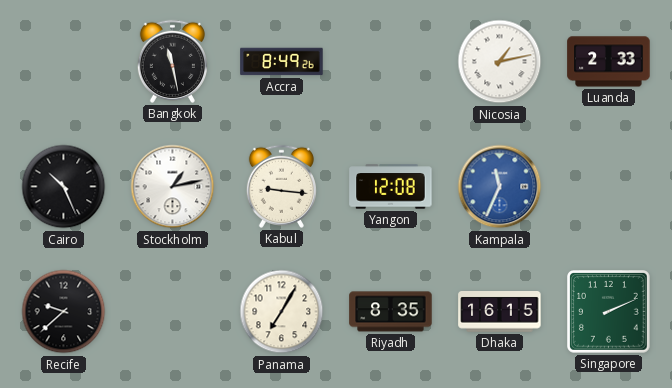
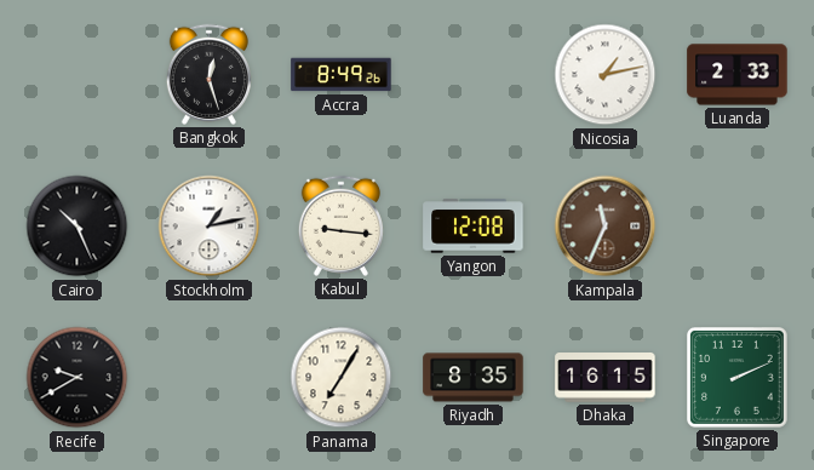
Bangkok: 11:28 -> 12:27
Kampala dial: blue -> brown
Recife: 9:38 -> 9:40
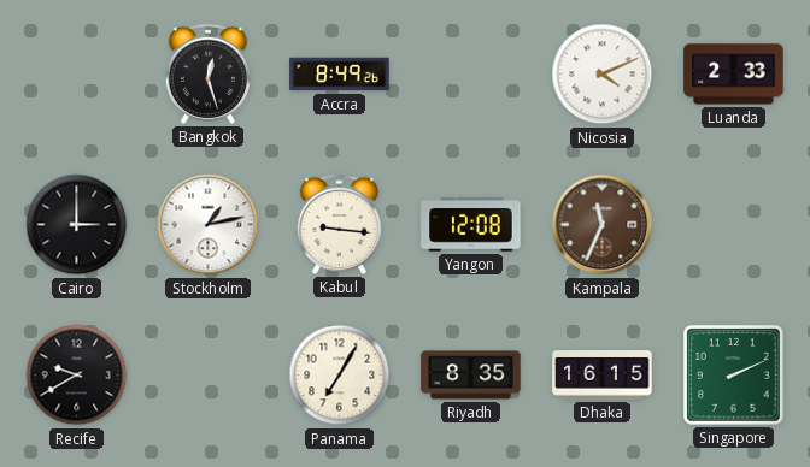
Nicosia: 1:13 -> 4:11
Cairo: 10:26 -> 3:00
